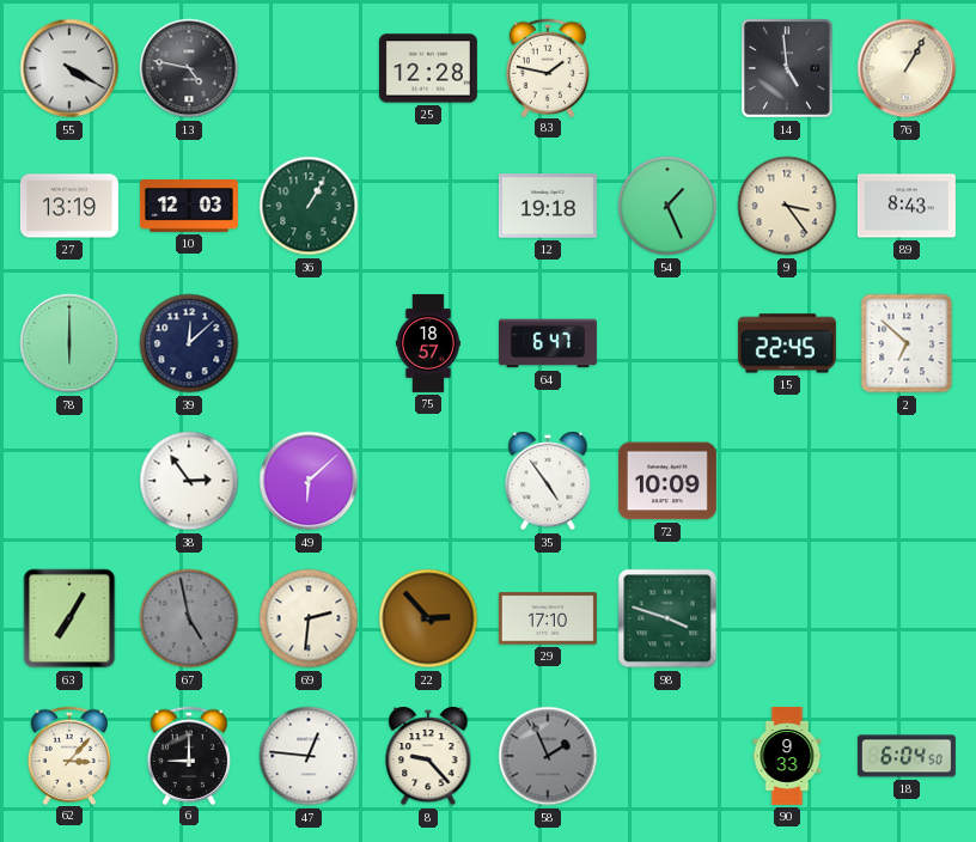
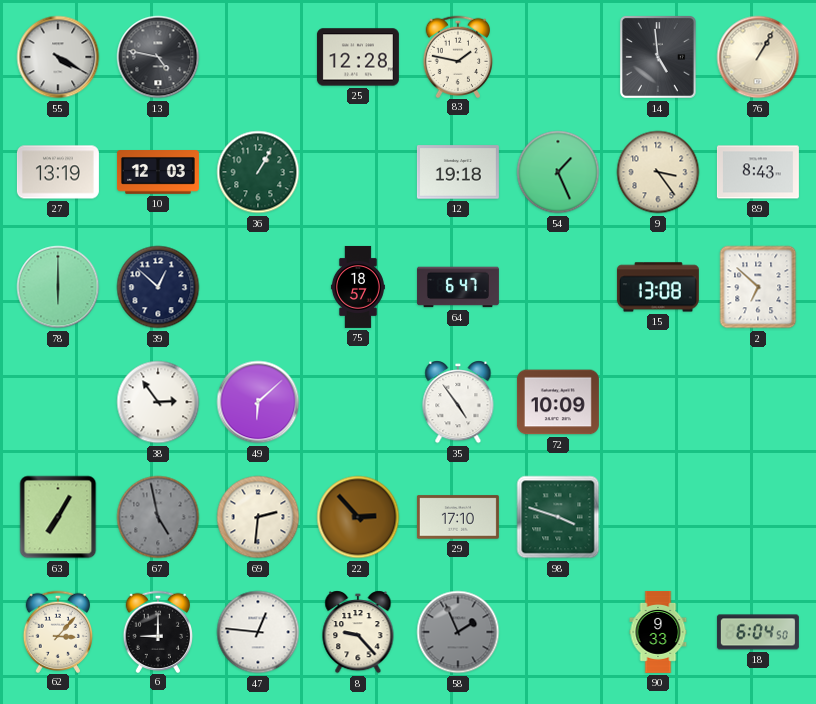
39: 12:08 -> 12:52
15: 22:45 -> 13:08
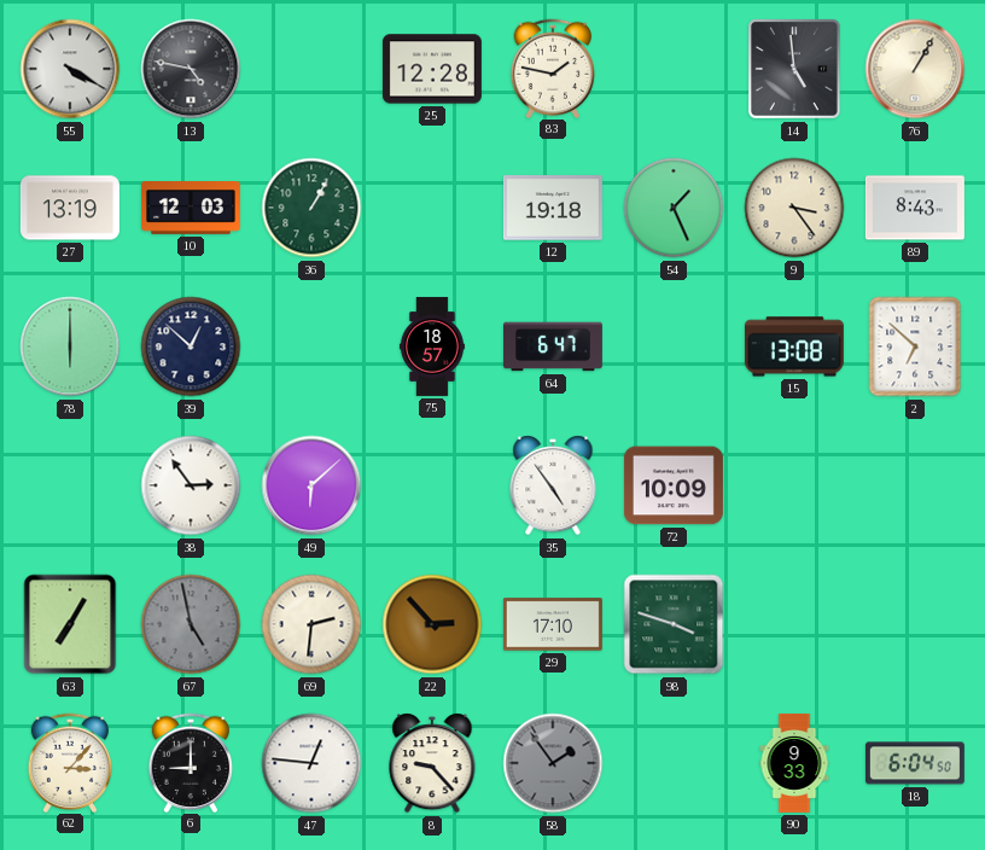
58: 1:56 -> 1:54
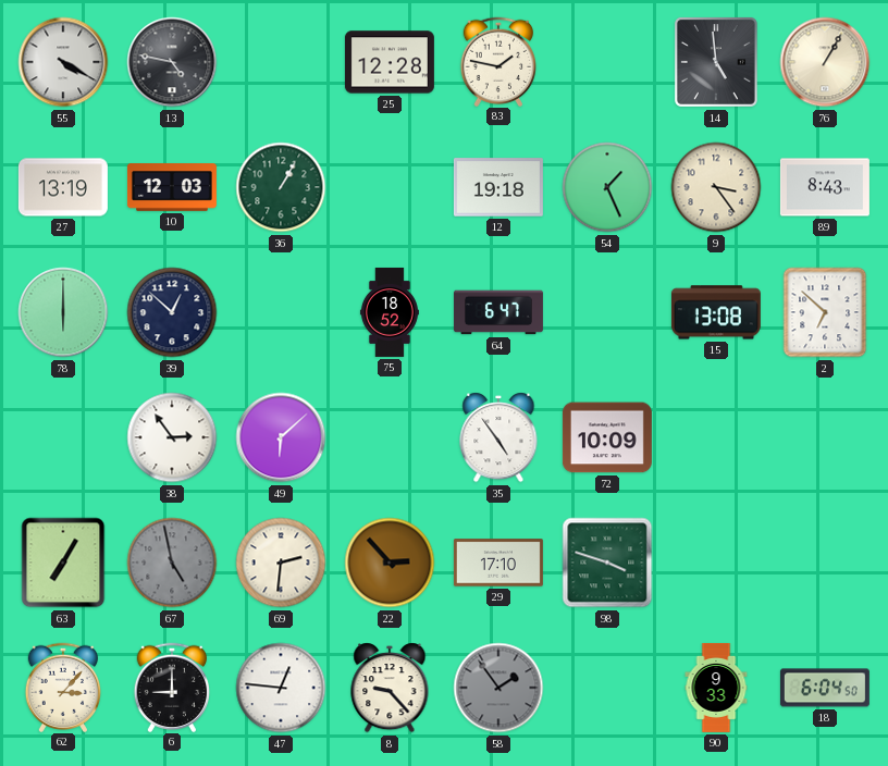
75: 18:57 -> 18:52
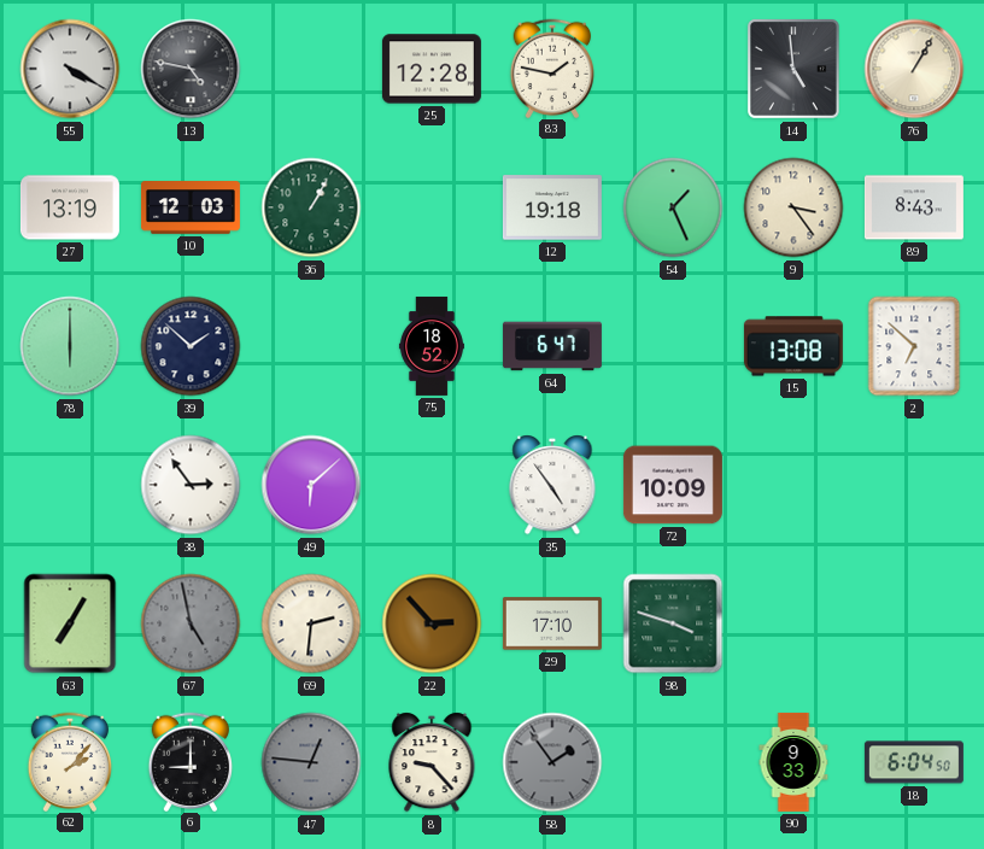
39: 12:52 -> 1:52
62: 3:07 -> 2:07
47 dial: white -> grey
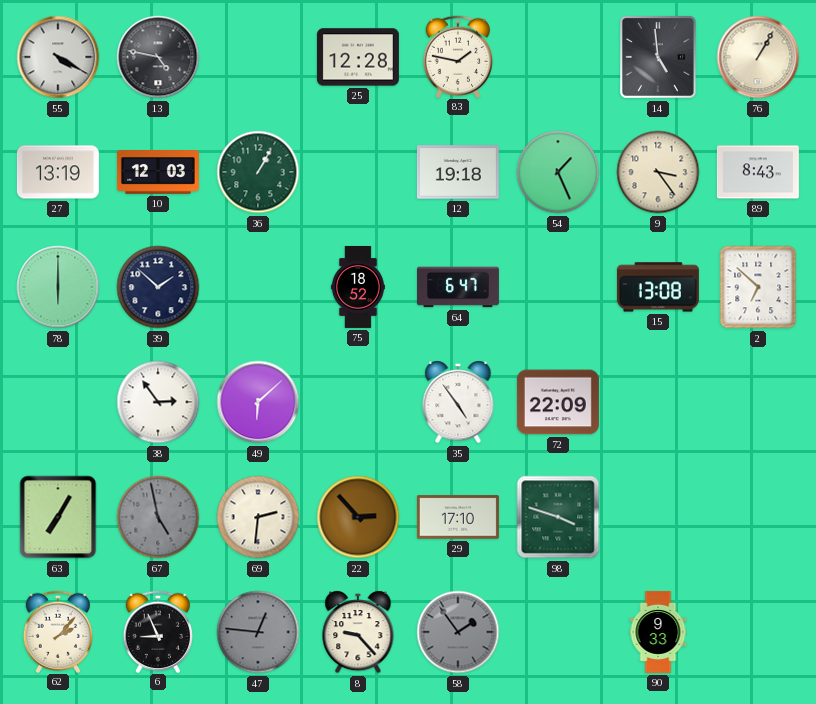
72: 10:09 -> 22:09
6: 9:00 -> 8:56
18: 6:04 -> none
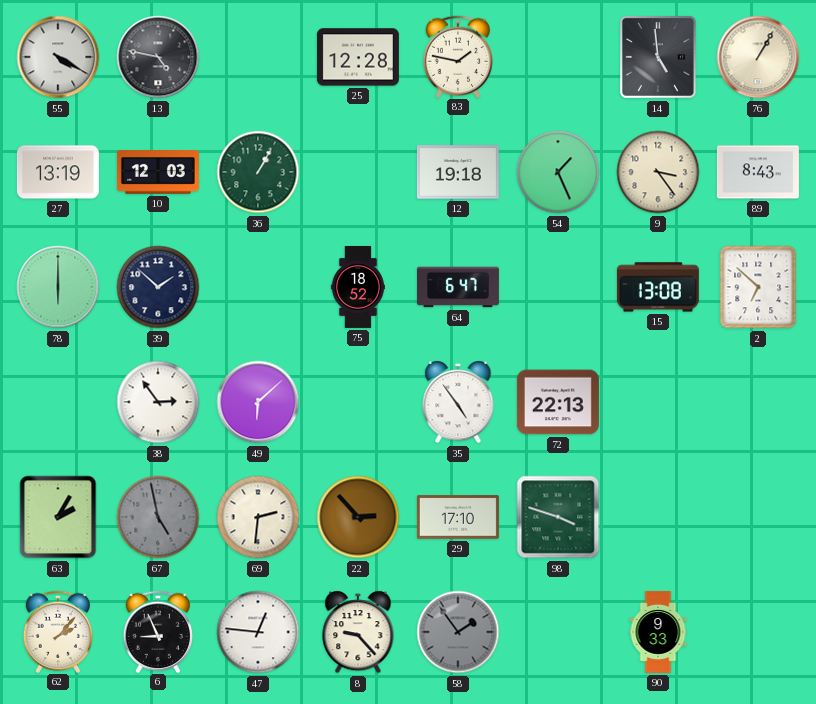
72: 22:09 -> 22:13
63: 7:05 -> 2:05
47 dial: grey -> white
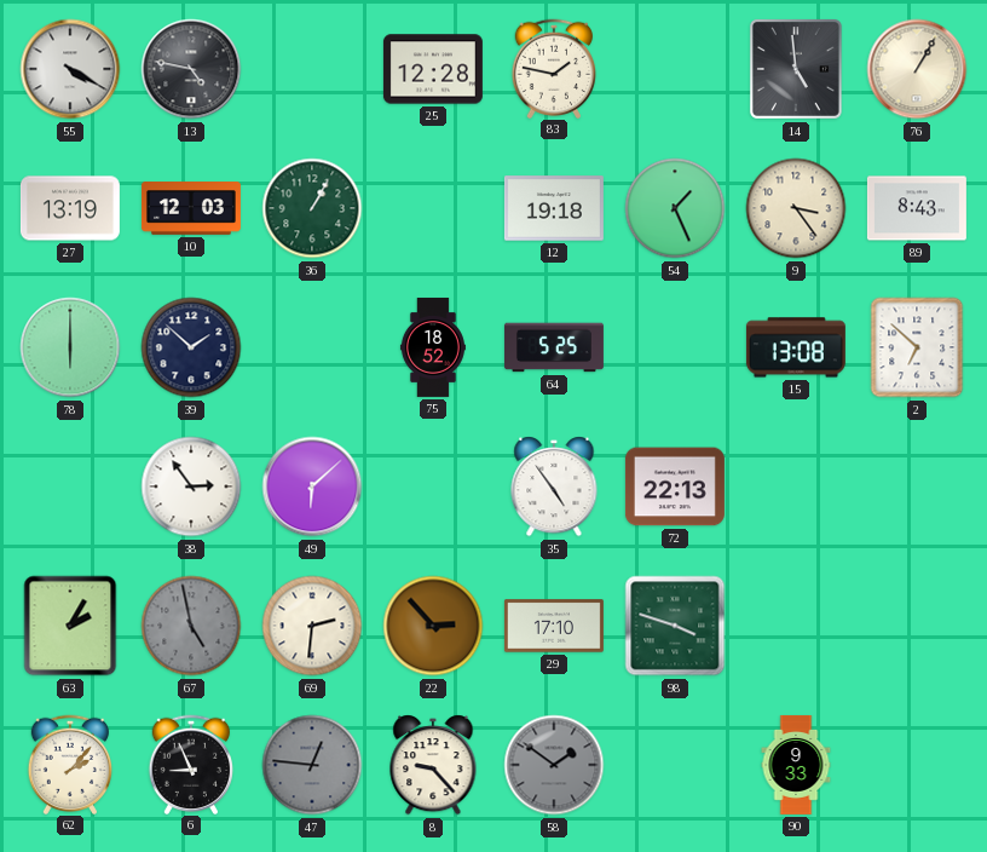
64: 6:47 -> 5:25
47 dial: white -> grey
58: 1:54 -> 1:51
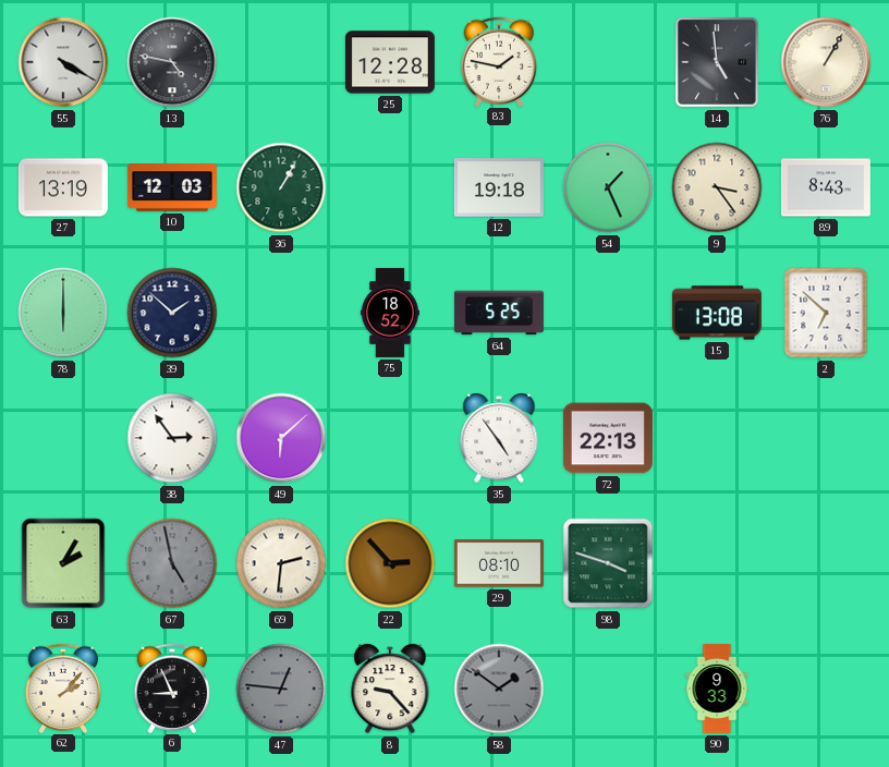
29: 17:10 -> 08:10
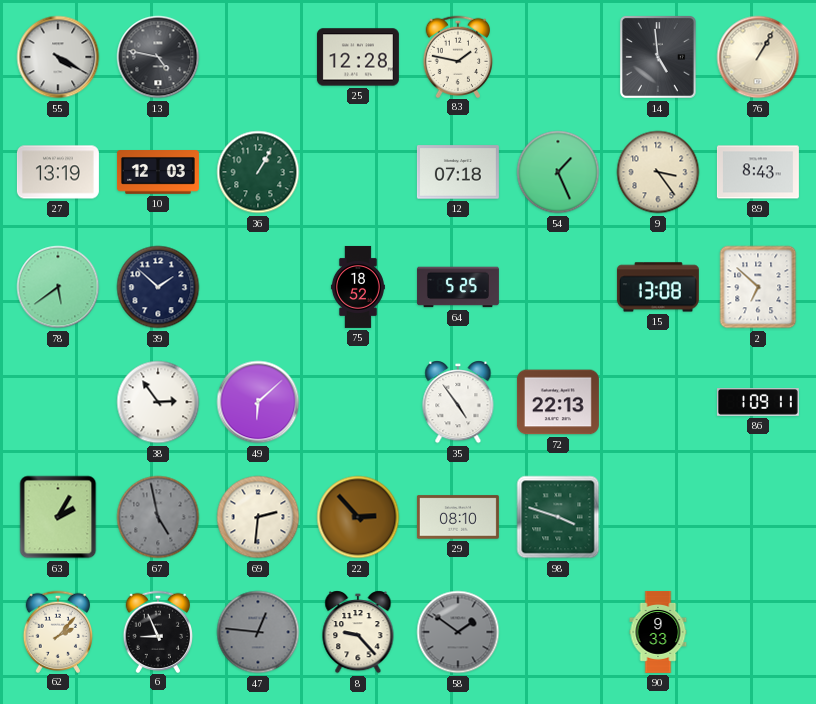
12: 19:18 -> 07:18
78: 6:00 -> 5:39
86: none -> 1:09
